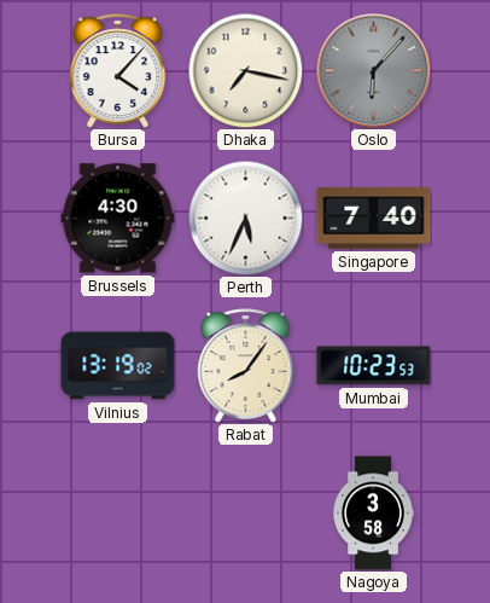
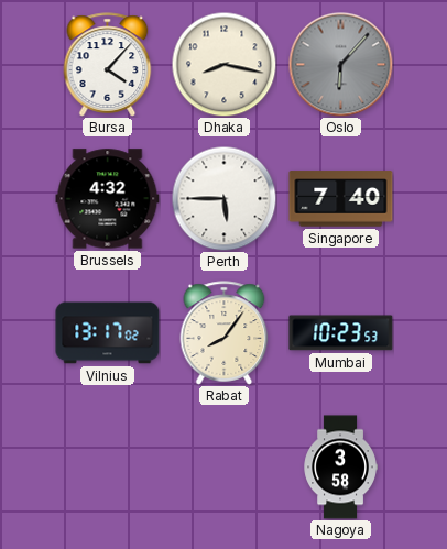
Dhaka: 7:17 -> 8:17
Brussels: 4:30 -> 4:32
Perth: 5:34 -> 5:45
Vilnius: 13:19 -> 13:17
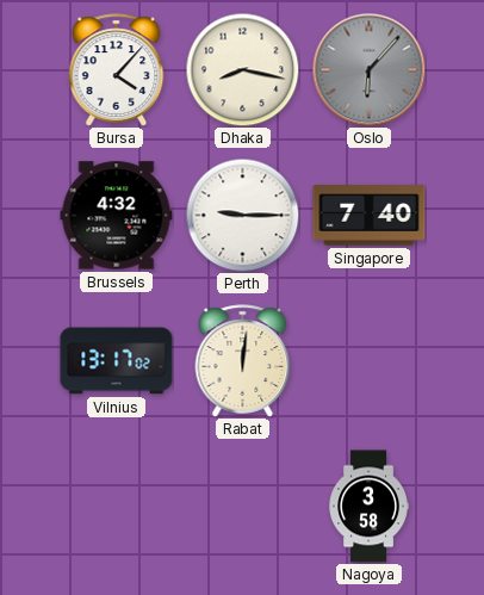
Perth: 5:45 -> 9:15
Rabat: 8:06 -> 12:01
Mumbai: 10:23 -> none
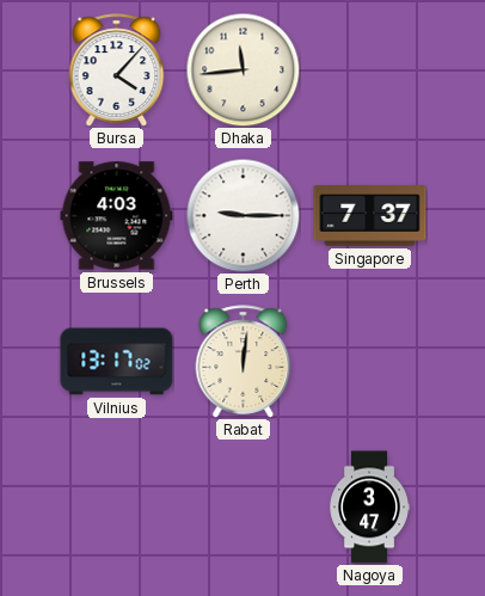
Dhaka: 8:17 -> 11:44
Oslo: 6:07 -> none
Brussels: 4:32 -> 4:03
Singapore: 7:40 -> 7:37
Nagoya: 3:58 -> 3:47
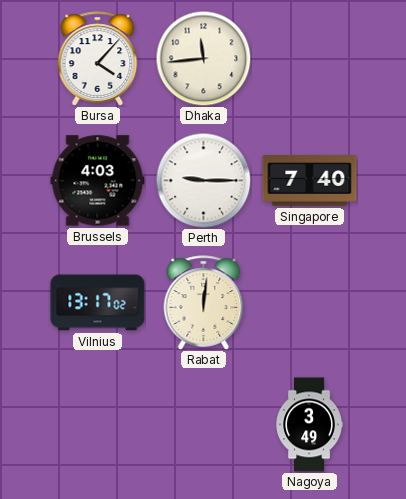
Singapore: 7:37 -> 7:40
Nagoya: 3:47 -> 3:49
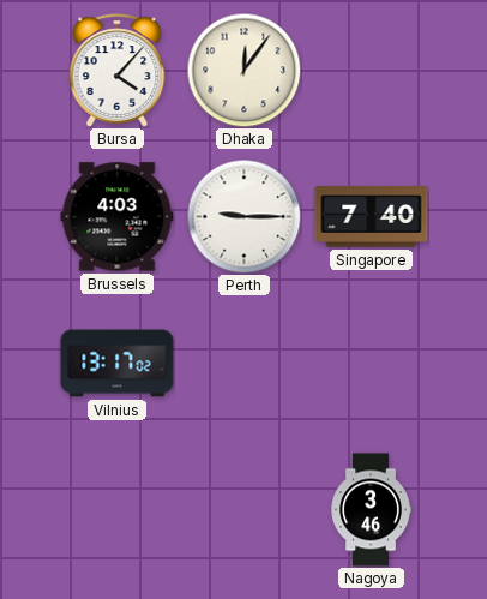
Dhaka: 11:44 -> 12:06
Rabat: 12:01 -> none
Nagoya: 3:49 -> 3:46
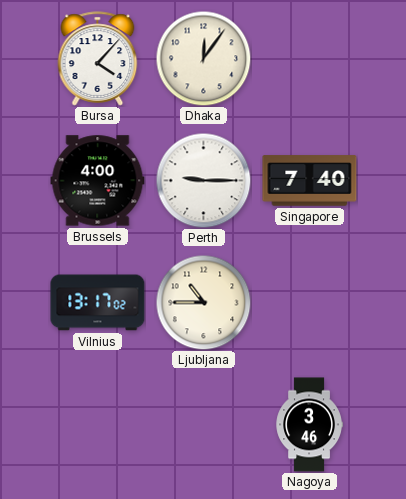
Brussels: 4:03 -> 4:00
Ljubljana: none -> 10:45
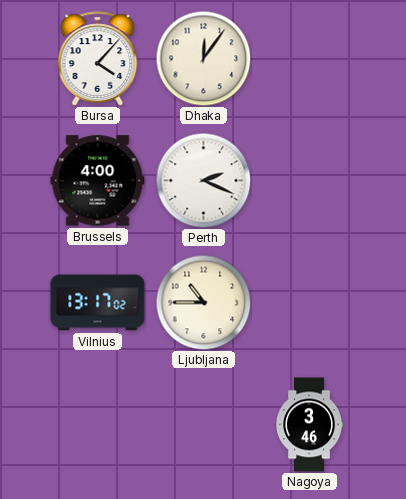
Perth: 9:15 -> 2:19
Singapore: 7:40 -> none
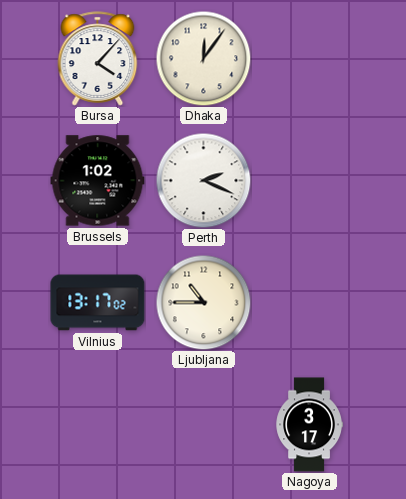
Brussels: 4:00 -> 1:02
Nagoya: 3:46 -> 3:17
